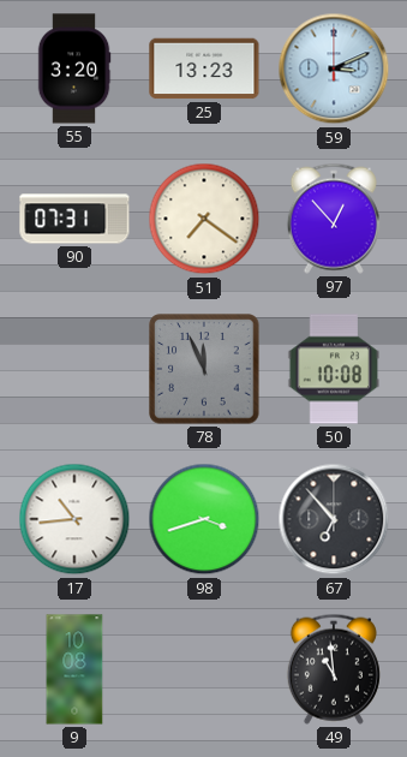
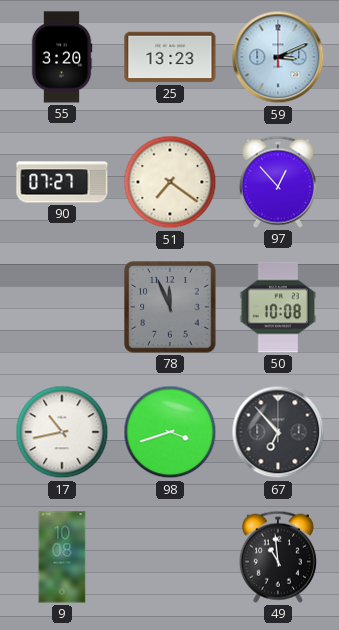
90: 07:31 -> 07:27
17: 10:44 -> 10:43
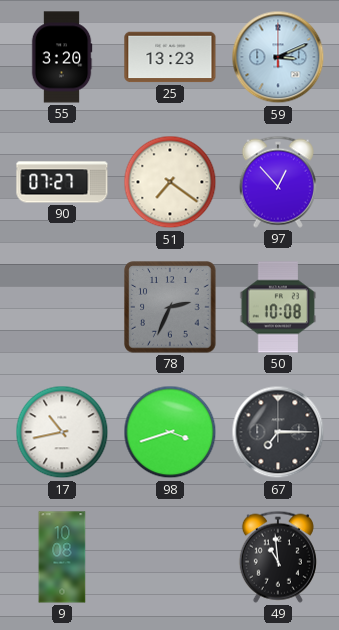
78: 11:56 -> 2:34
67: 6:53 -> 7:15
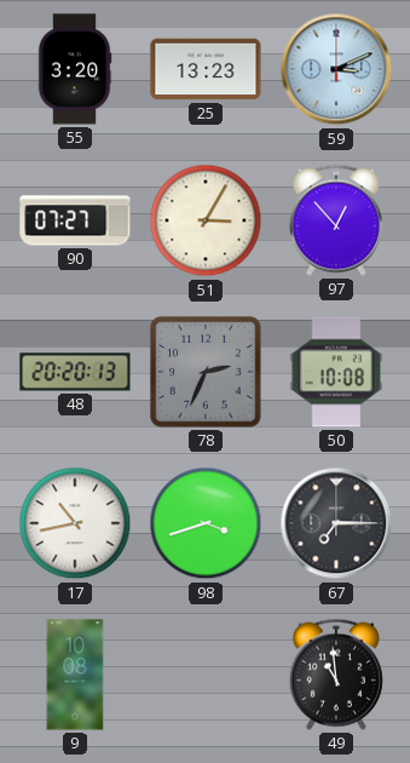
51: 7:21 -> 3:05
48: none -> 20:20
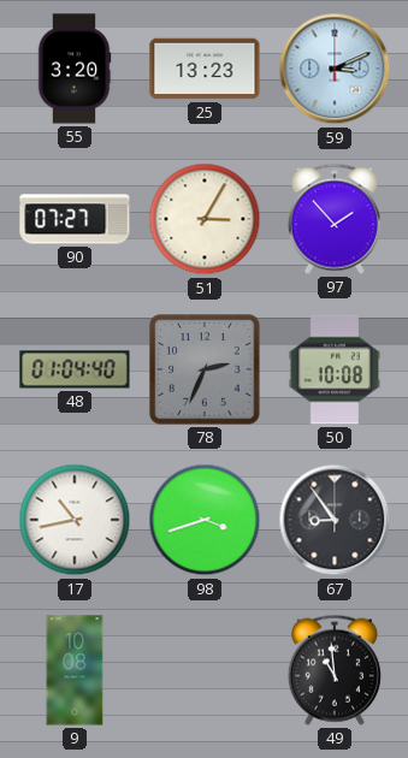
97: 12:53 -> 1:53
48: 20:20 -> 01:04
67: 7:15 -> 8:54
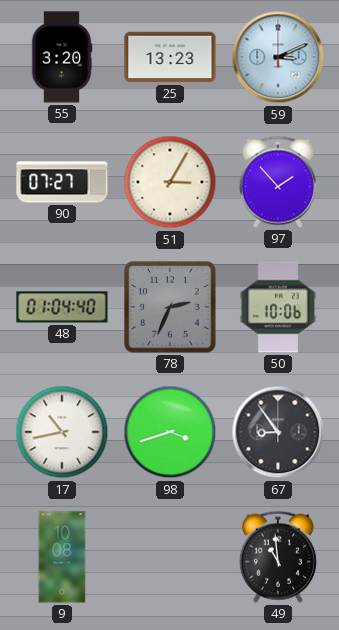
50: 10:08 -> 10:06
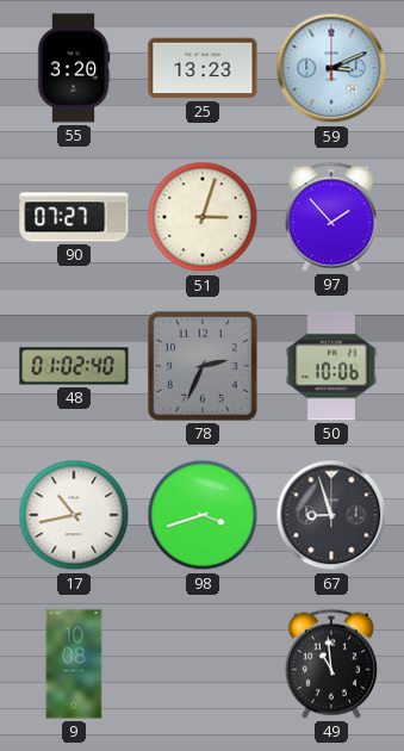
51: 3:05 -> 3:03
48: 01:04 -> 01:02
67: 8:54 -> 8:57
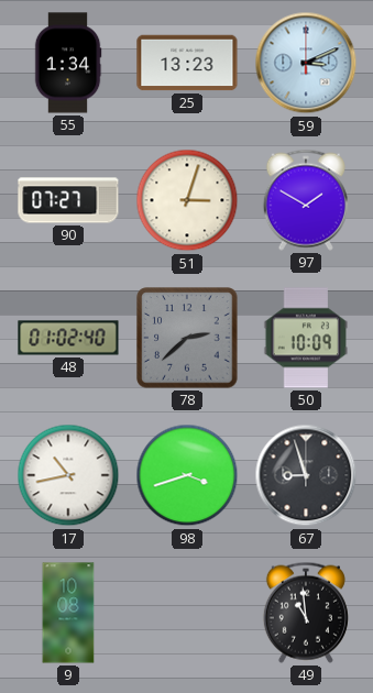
55: 3:20 -> 1:34
97: 1:53 -> 1:50
78: 2:34 -> 2:38
50: 10:06 -> 10:09
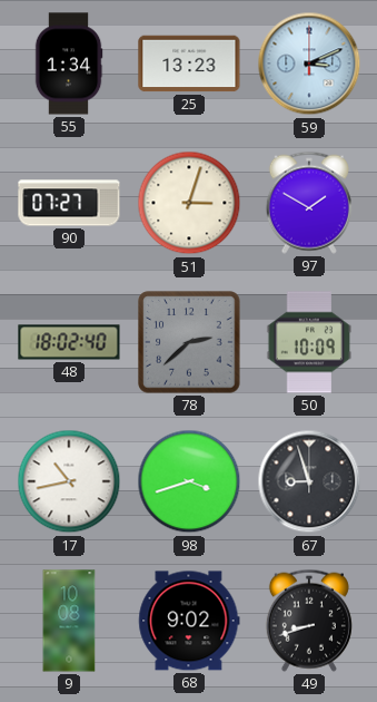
48: 01:02 -> 18:02
68: none -> 9:02
49: 10:59 -> 8:42
